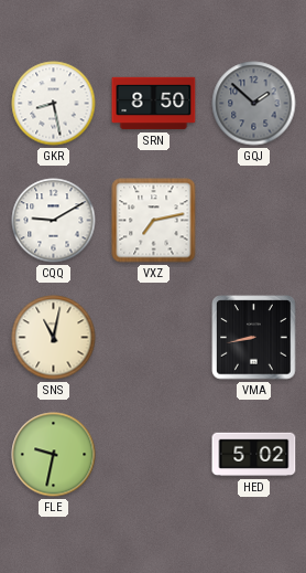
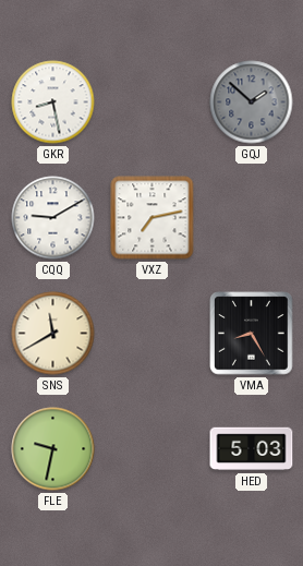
SRN: 8:50 -> none
SNS: 11:02 -> 11:40
VMA: 8:43 -> 8:25
HED: 5:02 -> 5:03
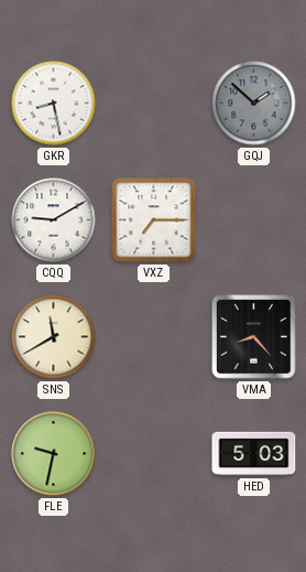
VXZ: 7:13 -> 7:15
VMA: 8:25 -> 8:23
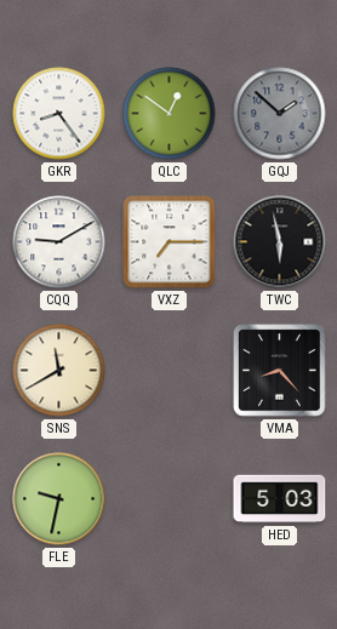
GKR: 8:28 -> 8:24
QLC: none -> 12:51
TWC: none -> 5:58
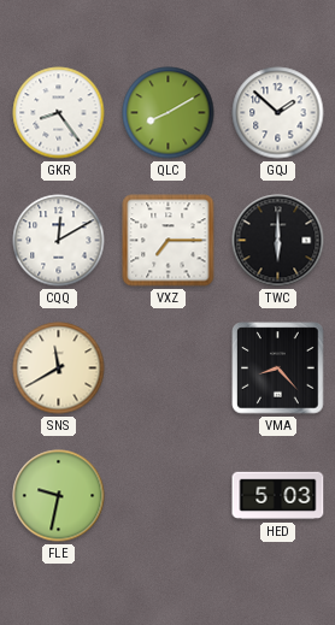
QLC: 12:51 -> 8:10
GQJ dial: grey -> white
CQQ: 9:10 -> 12:10
TWC: 5:58 -> 6:00
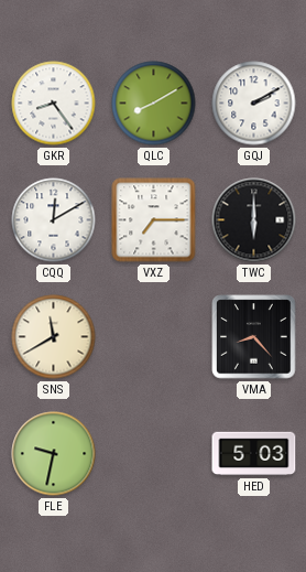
GQJ: 1:52 -> 2:10
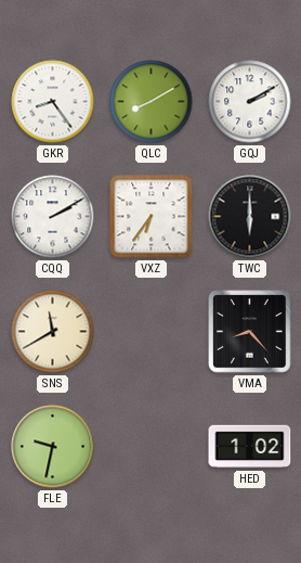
CQQ: 12:10 -> 2:10
VXZ: 7:15 -> 6:36
HED: 5:03 -> 1:02
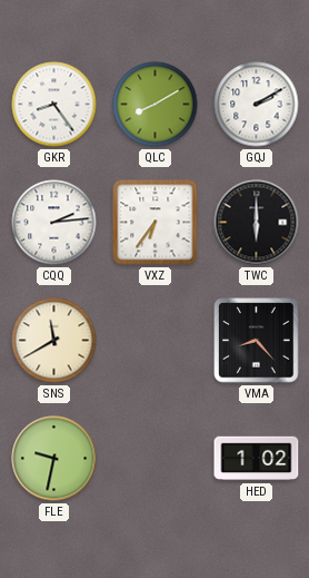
CQQ: 2:10 -> 2:14
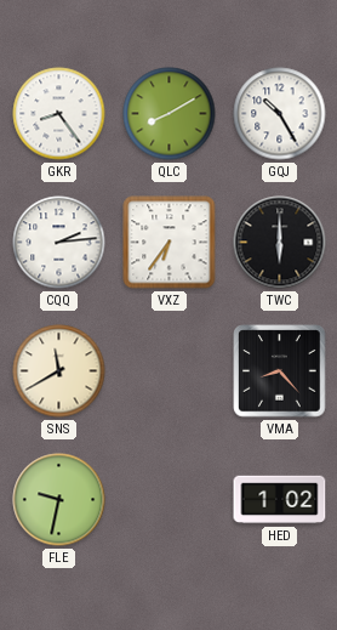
GQJ: 2:10 -> 10:25
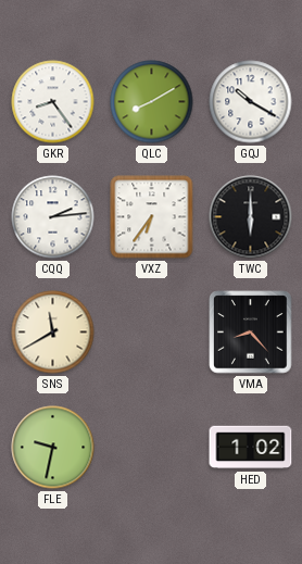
GQJ: 10:25 -> 10:20
